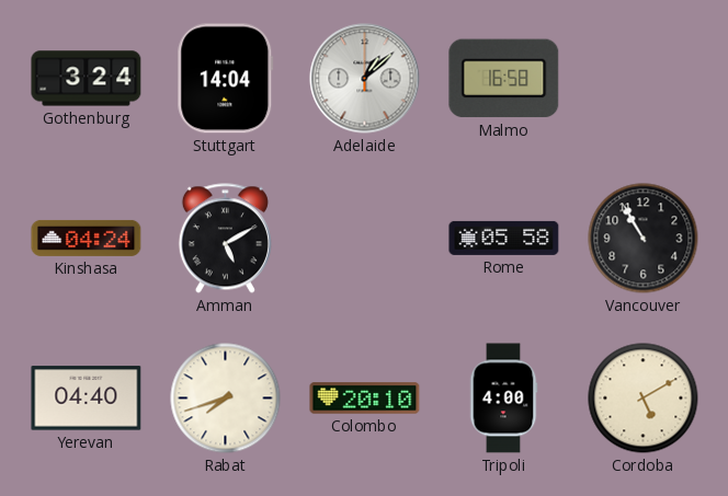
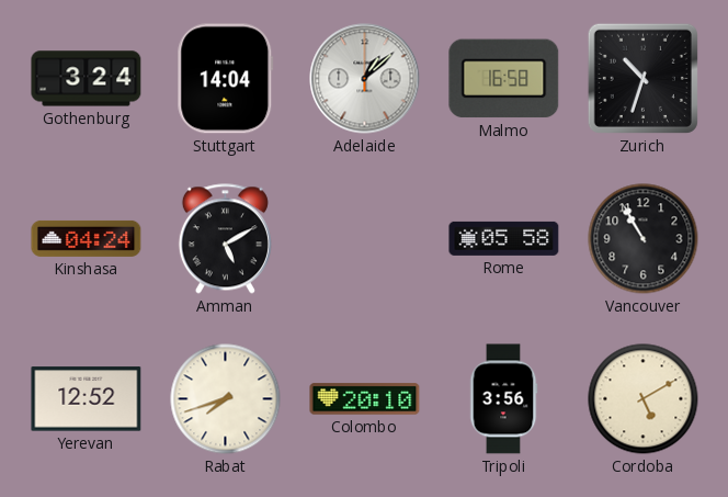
Zurich: none -> 10:33
Yerevan: 04:40 -> 12:52
Tripoli: 4:00 -> 3:56
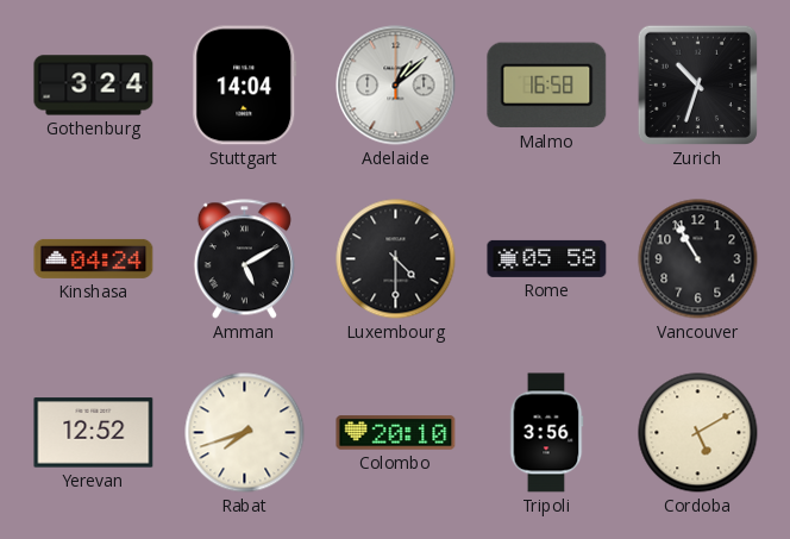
Luxembourg: none -> 4:30
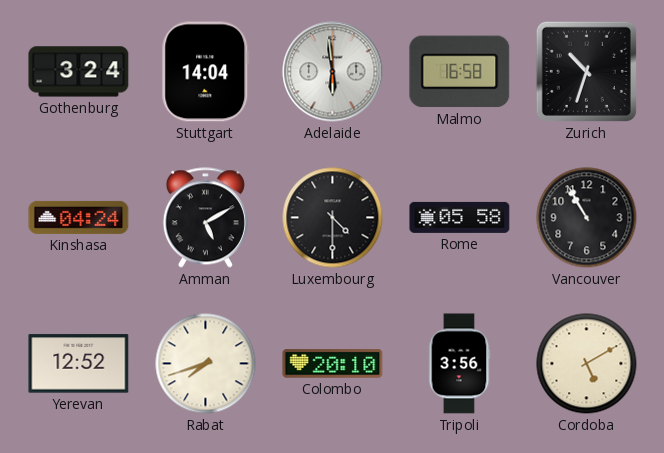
Adelaide: 1:08 -> 5:59
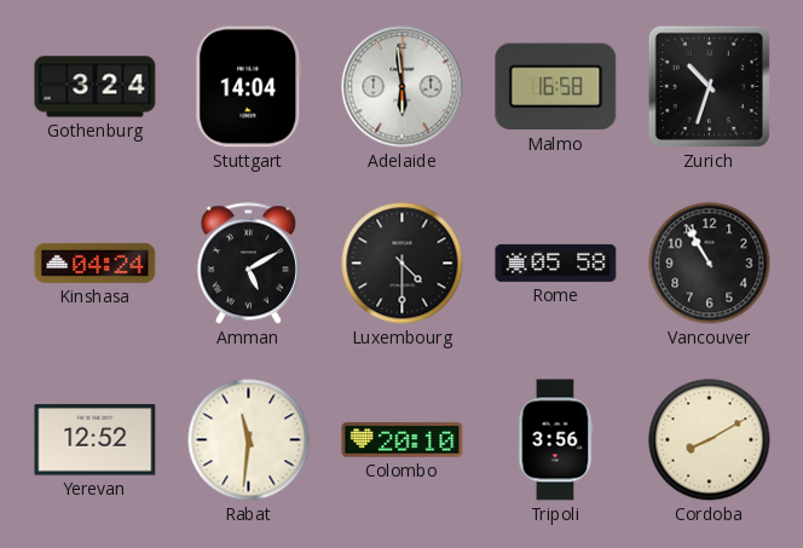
Rabat: 7:42 -> 11:31
Cordoba: 5:10 -> 8:10
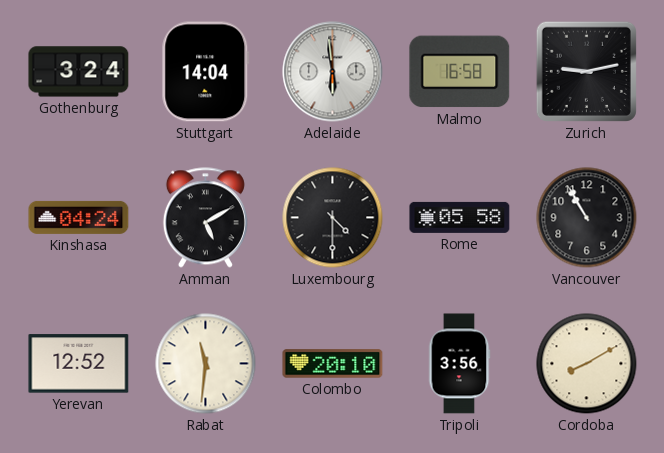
Zurich: 10:33 -> 9:13
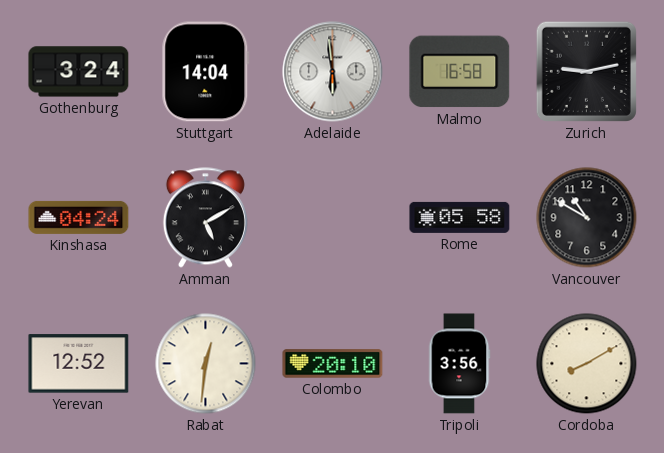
Luxembourg: 4:30 -> none
Vancouver: 10:55 -> 10:50
Rabat: 11:31 -> 12:31
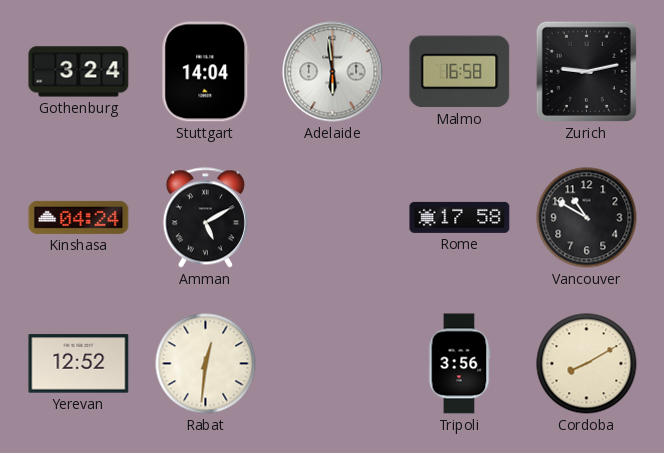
Rome: 05:58 -> 17:58
Colombo: 20:10 -> none
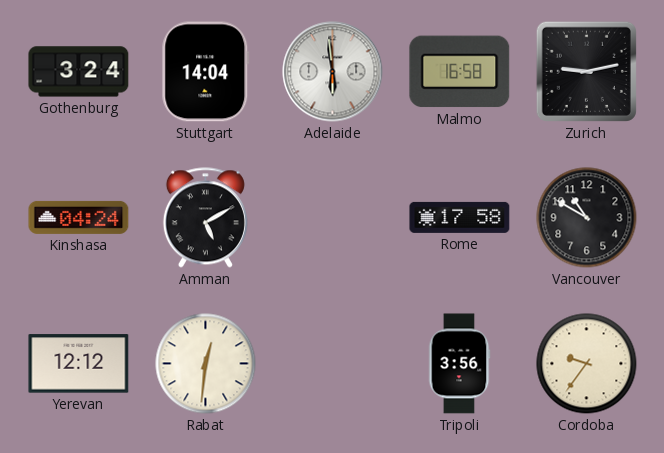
Yerevan: 12:52 -> 12:12
Cordoba: 8:10 -> 9:36
